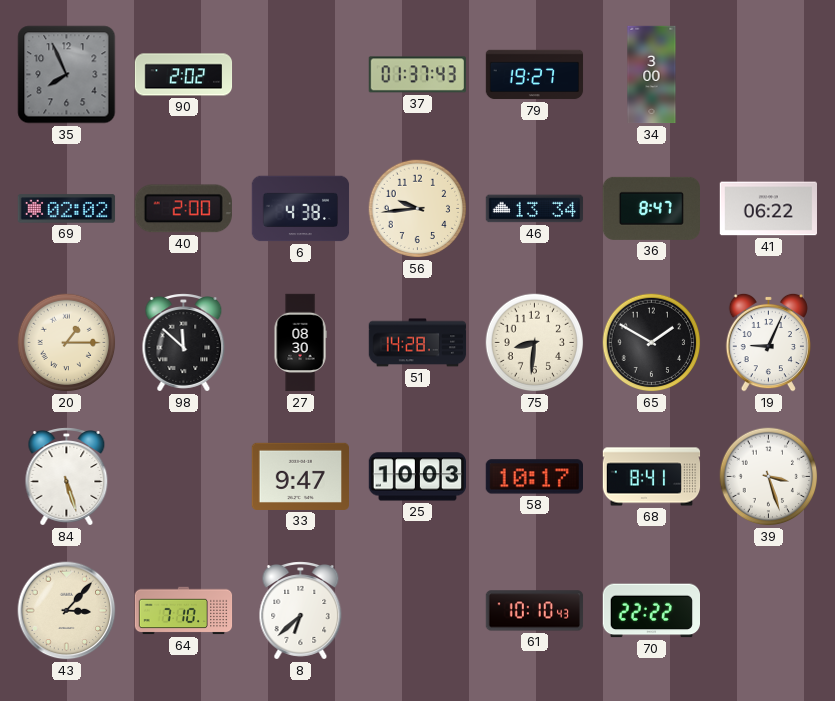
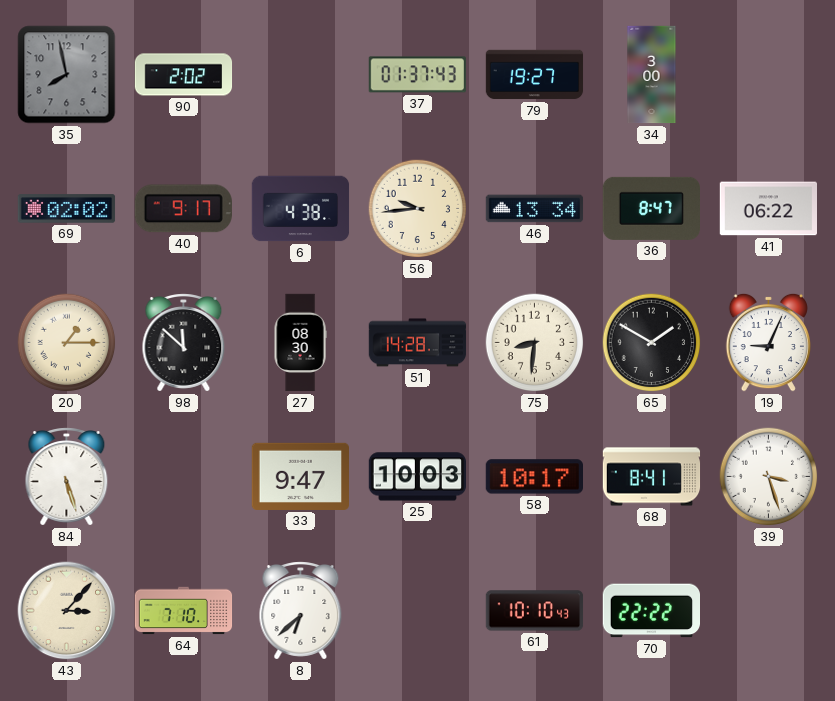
35: 7:56 -> 7:58
40: 2:00 -> 9:17
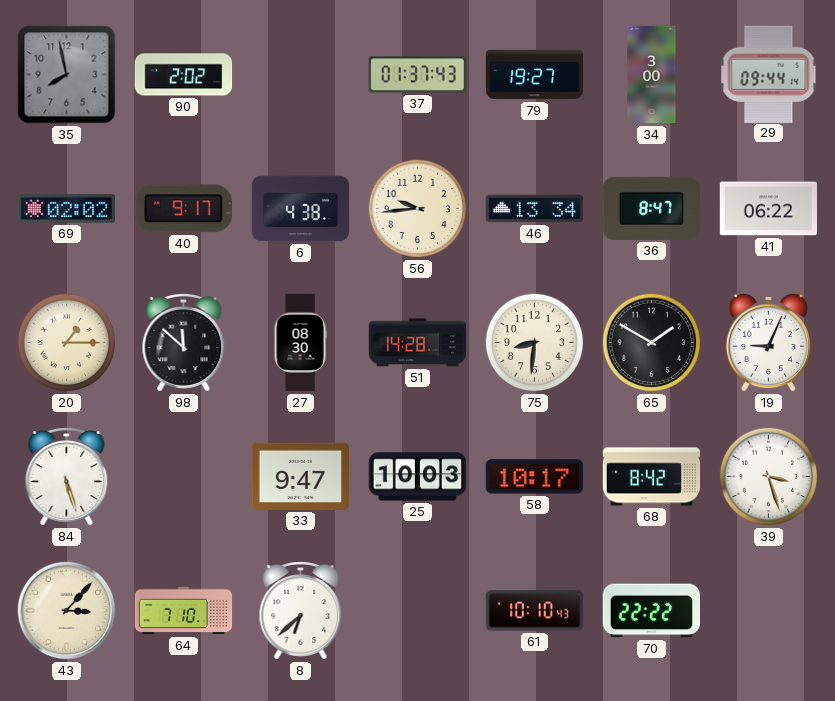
29: none -> 09:44
68: 8:41 -> 8:42
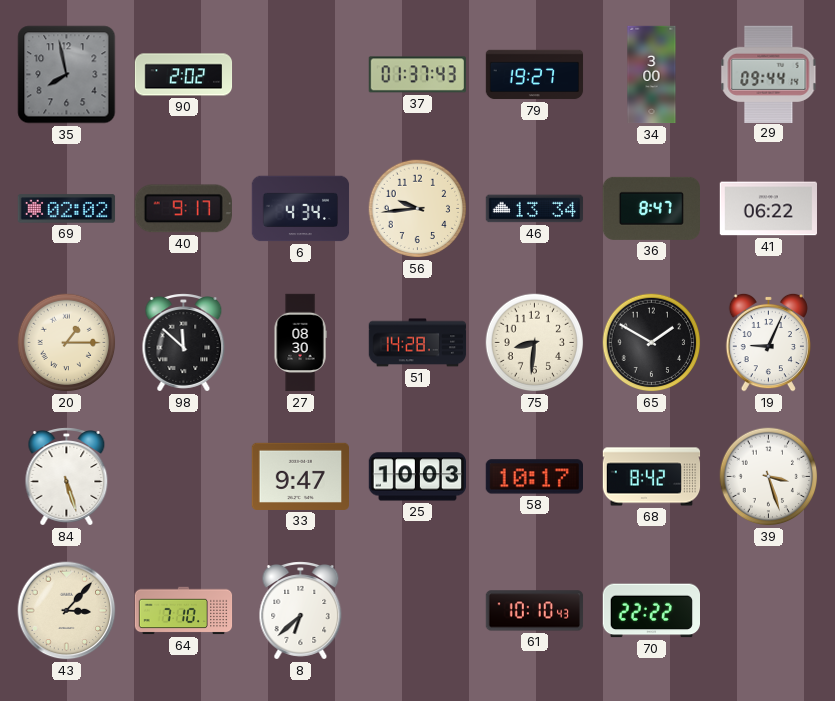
6: 4:38 -> 4:34
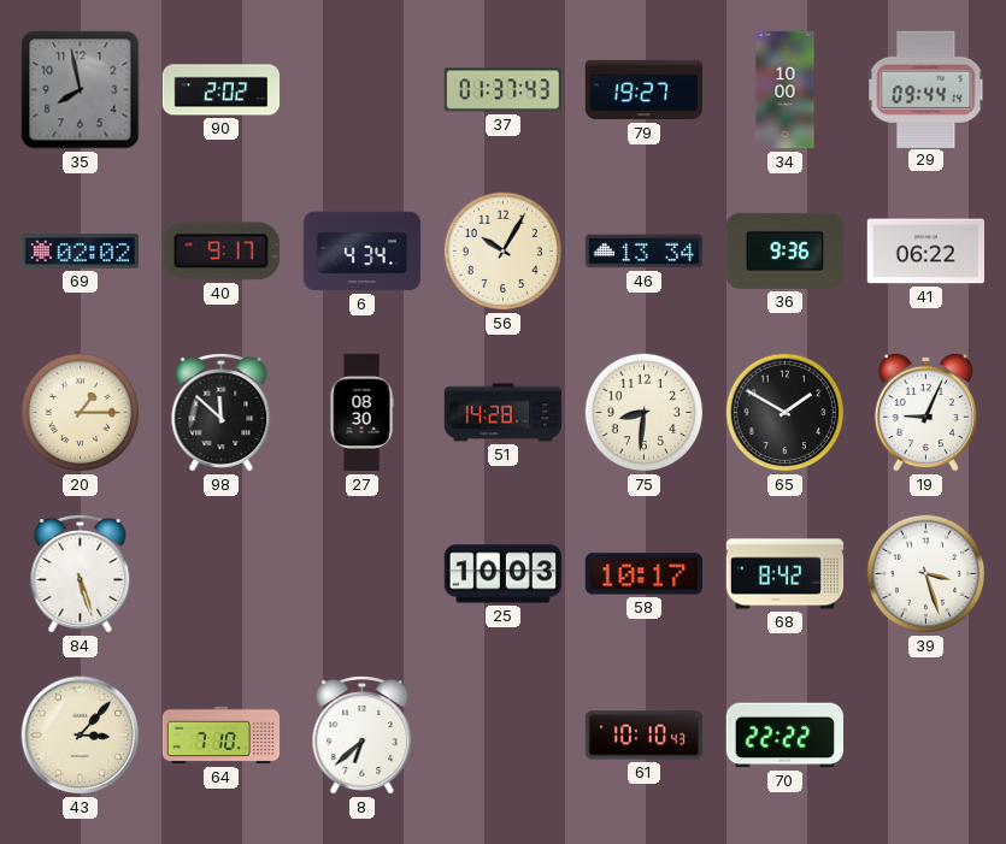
34: 3:00 -> 10:00
56: 9:44 -> 10:05
36: 8:47 -> 9:36
33: 9:47 -> none
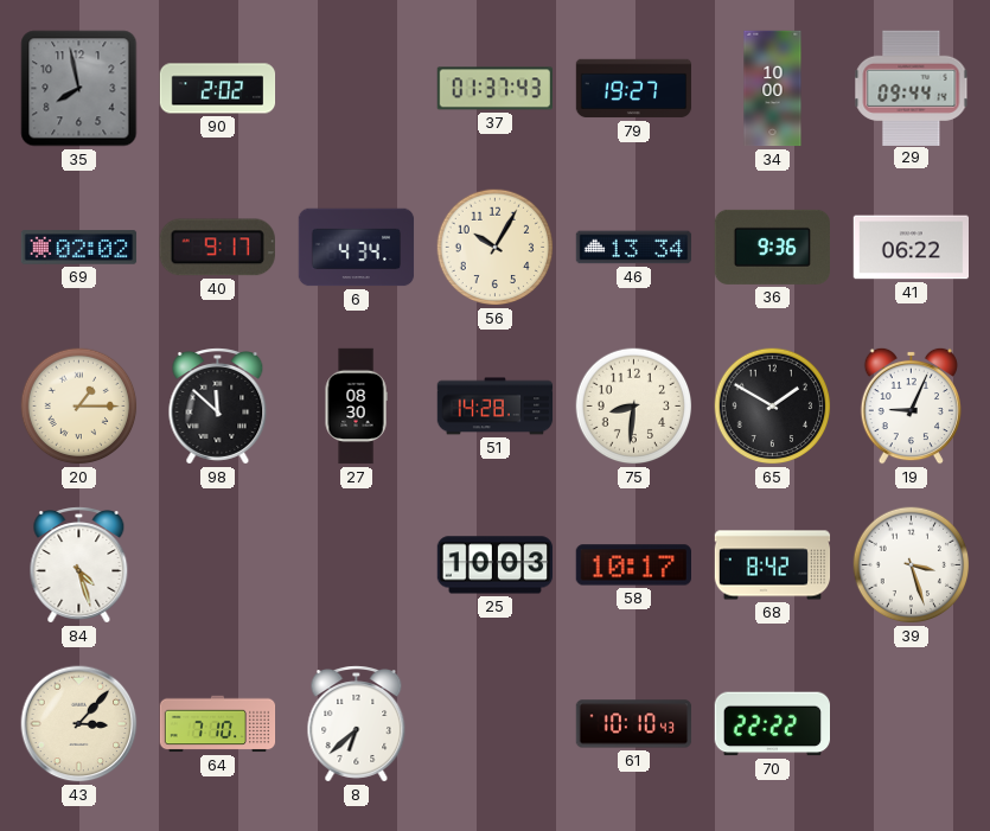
84: 5:27 -> 4:27
